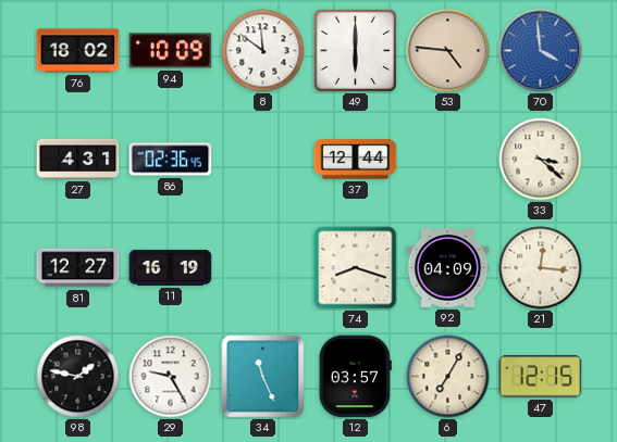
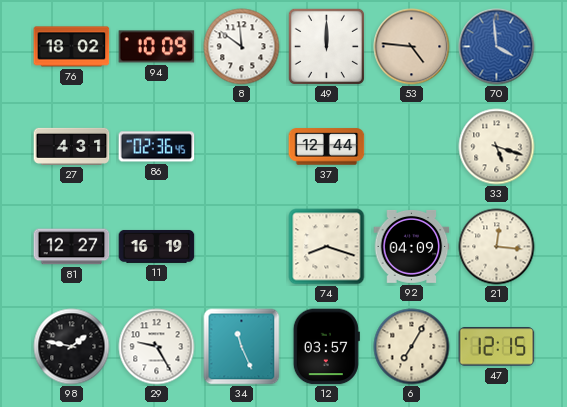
49: 6:00 -> 12:00
33: 3:22 -> 5:18
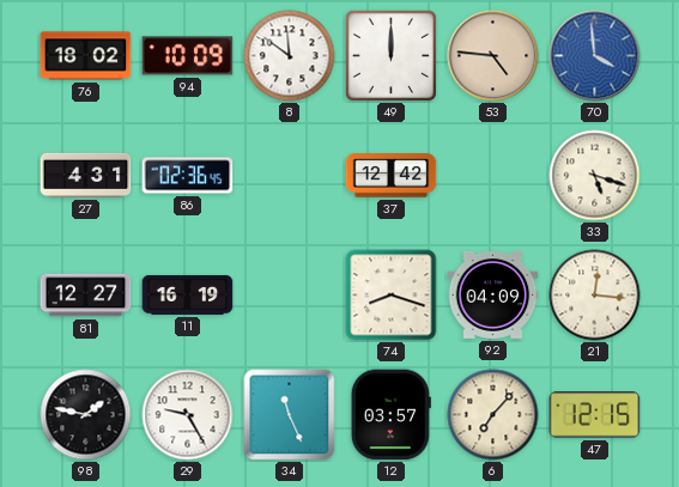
37: 12:44 -> 12:42
6: 7:05 -> 7:07
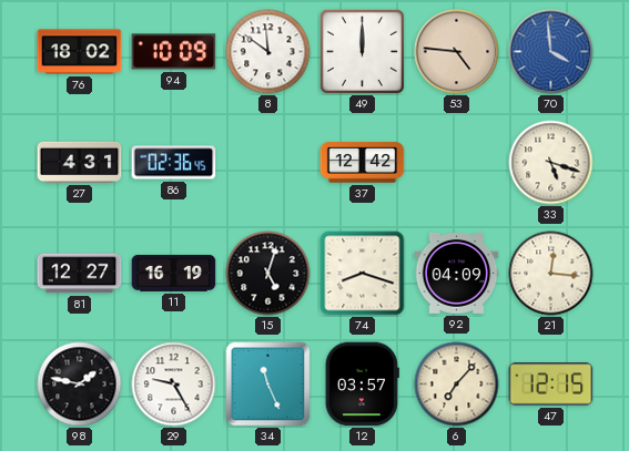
15: none -> 5:03
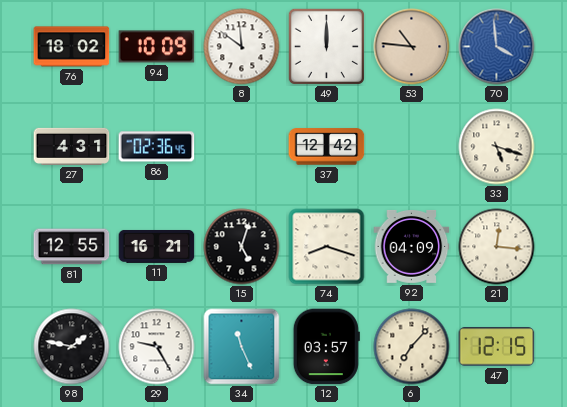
53: 4:46 -> 10:46
81: 12:27 -> 12:55
11: 16:19 -> 16:21
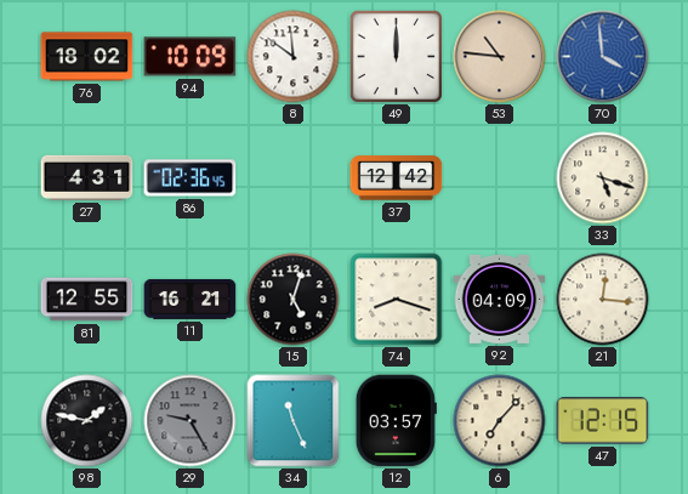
29 dial: white -> grey
